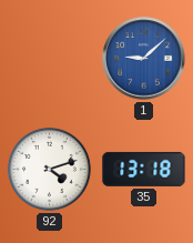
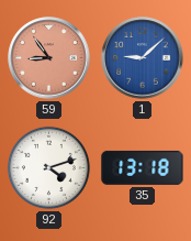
59: none -> 8:54
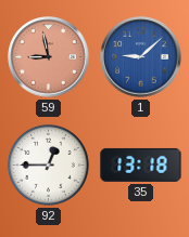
59: 8:54 -> 8:58
92: 4:12 -> 12:45
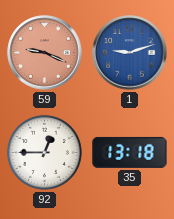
59: 8:58 -> 9:19
1: 9:08 -> 9:12
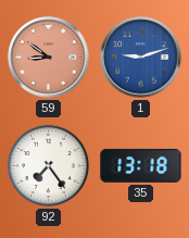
59: 9:19 -> 8:51
92: 12:45 -> 7:24
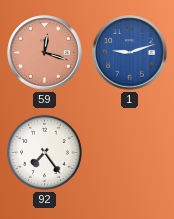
59: 8:51 -> 12:18
35: 13:18 -> none
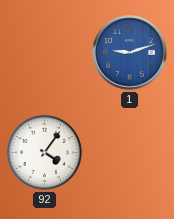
59: 12:18 -> none
92: 7:24 -> 4:06
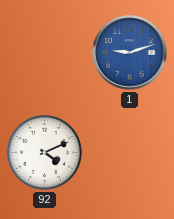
92: 4:06 -> 4:11
